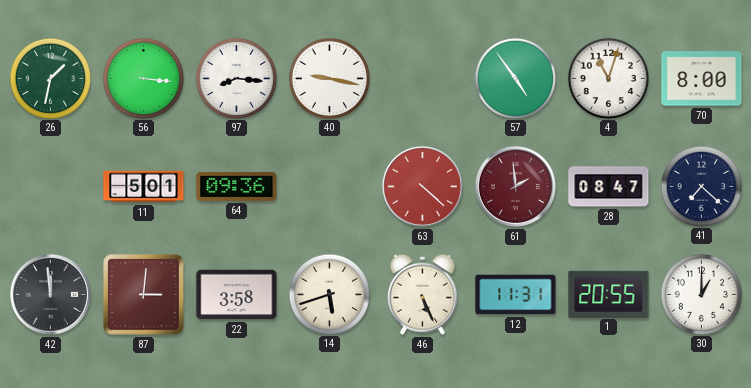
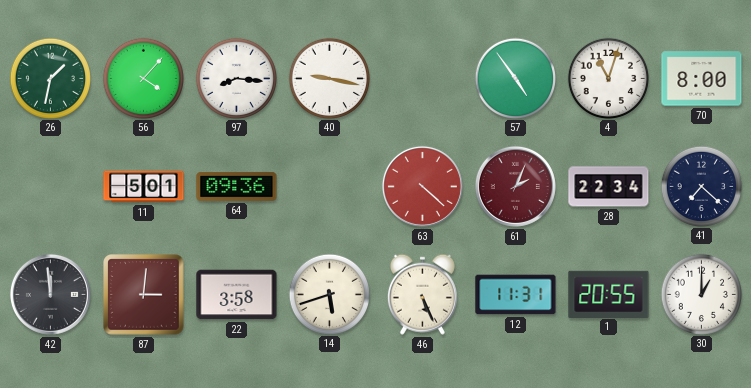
56: 3:16 -> 4:07
61: 1:59 -> 2:04
28: 08:47 -> 22:34
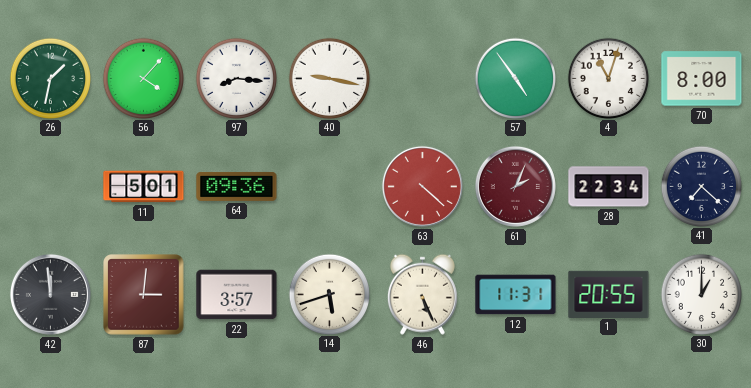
22: 3:58 -> 3:57
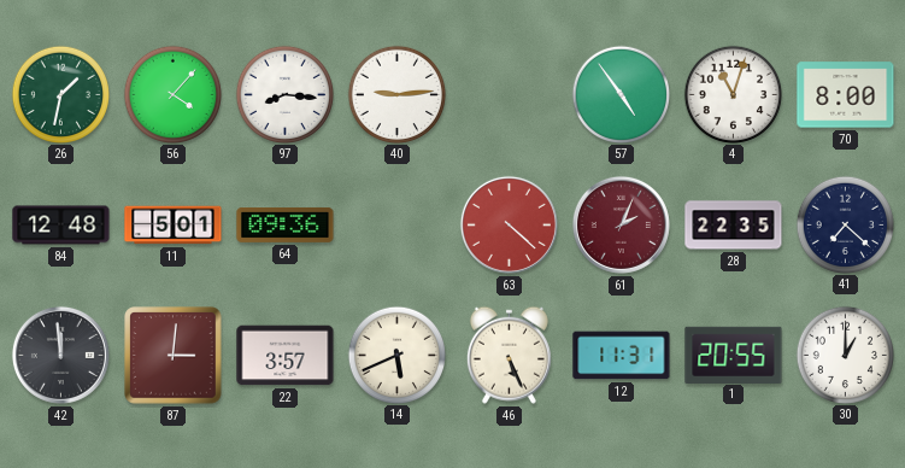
40: 9:17 -> 9:14
84: none -> 12:48
28: 22:34 -> 22:35
14: 5:42 -> 5:41
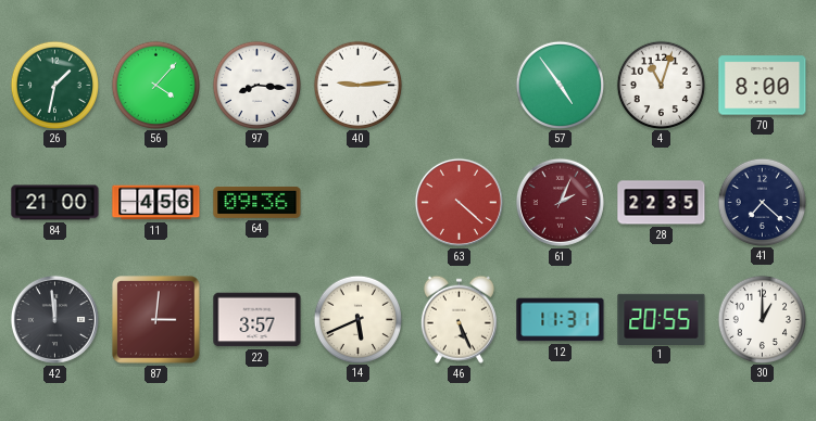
84: 12:48 -> 21:00
11: 5:01 -> 4:56
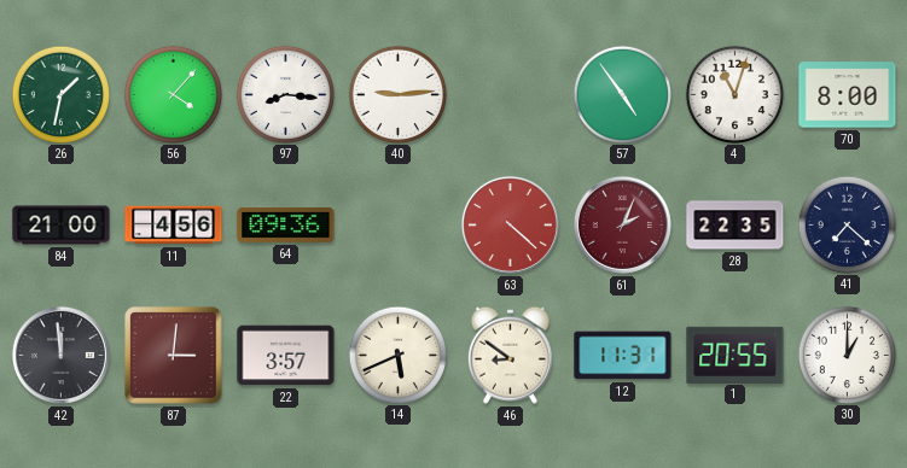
46: 5:26 -> 8:51
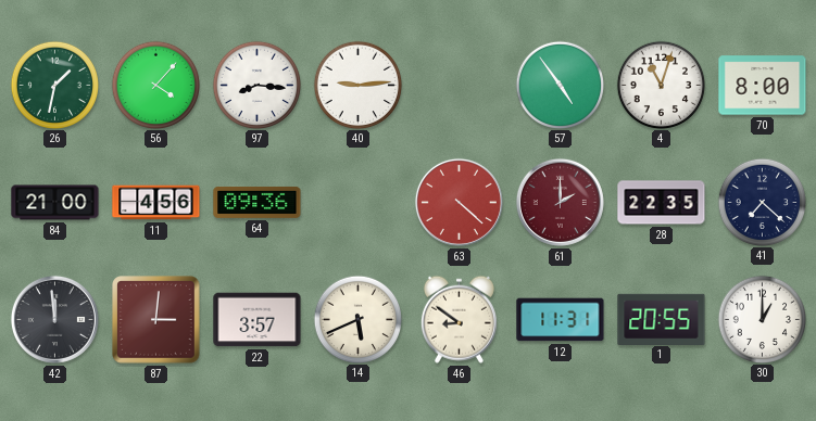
61: 2:04 -> 2:00
